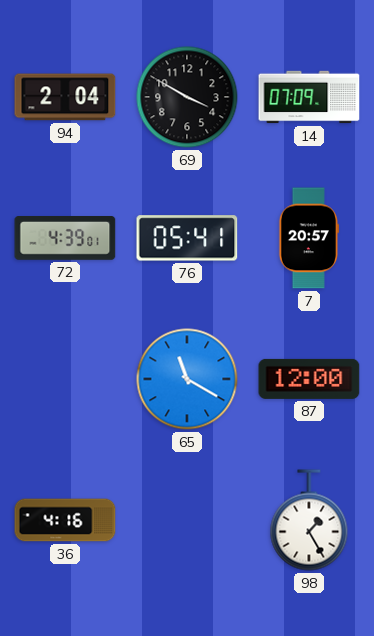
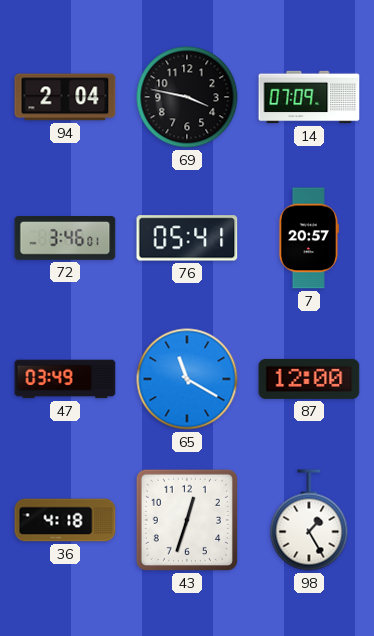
69: 3:50 -> 3:47
72: 4:39 -> 3:46
47: none -> 03:49
36: 4:16 -> 4:18
43: none -> 12:33
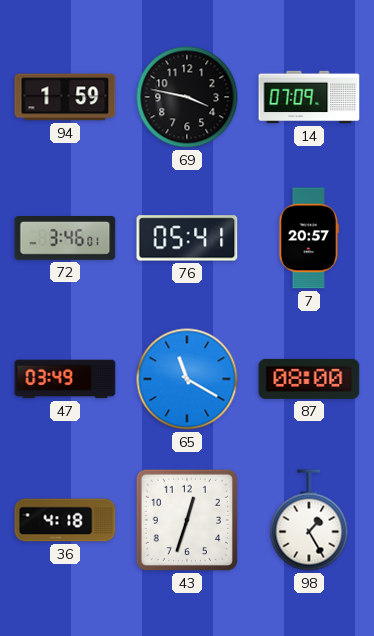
94: 2:04 -> 1:59
87: 12:00 -> 08:00
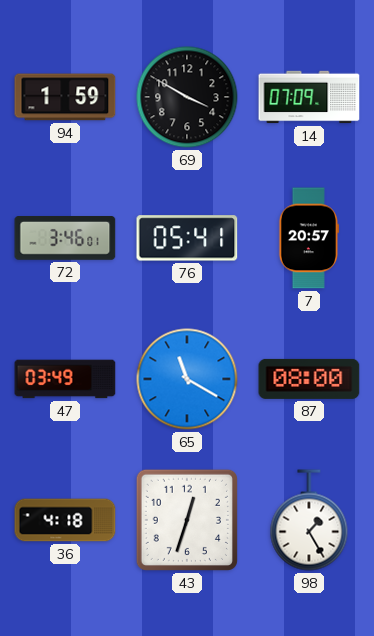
69: 3:47 -> 3:50
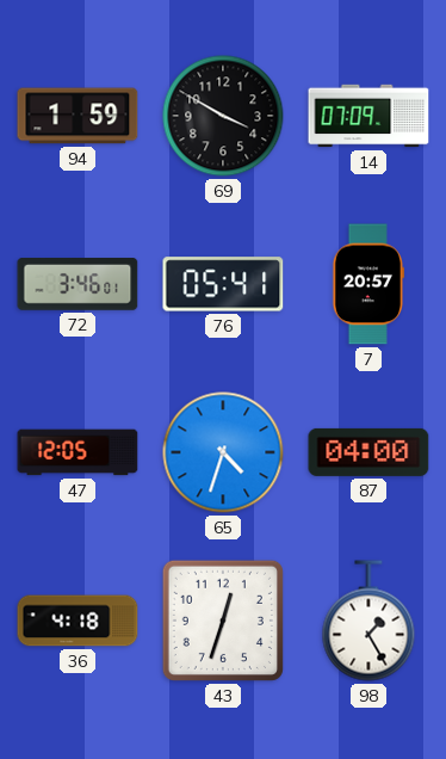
47: 03:49 -> 12:05
65: 11:20 -> 4:33
87: 08:00 -> 04:00
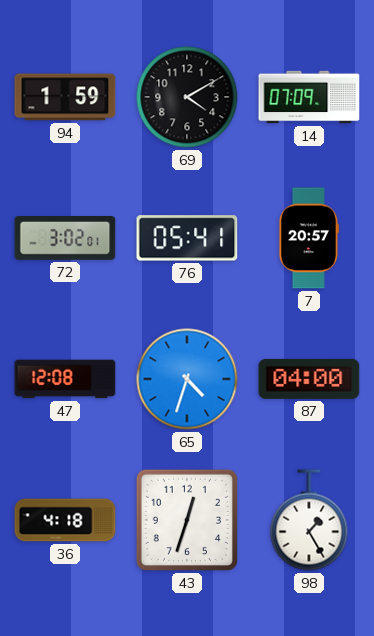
69: 3:50 -> 4:10
72: 3:46 -> 3:02
47: 12:05 -> 12:08
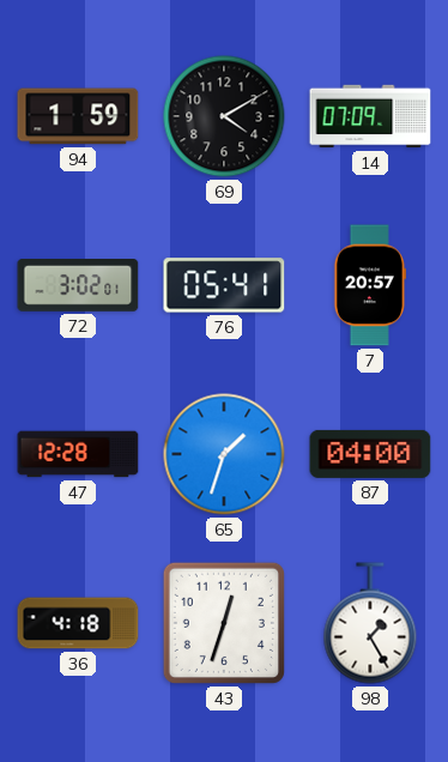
47: 12:08 -> 12:28
65: 4:33 -> 1:33
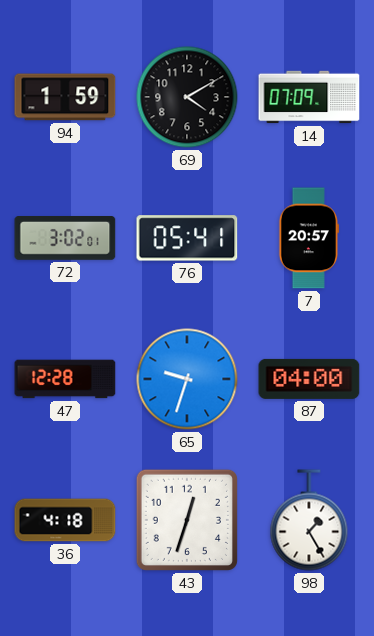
65: 1:33 -> 9:33
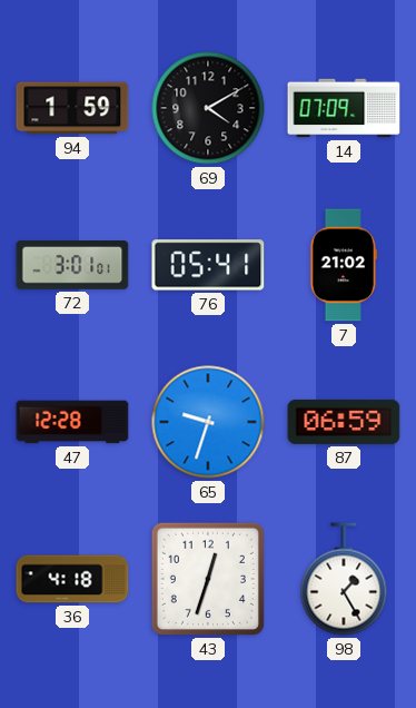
72: 3:02 -> 3:01
7: 20:57 -> 21:02
87: 04:00 -> 06:59
